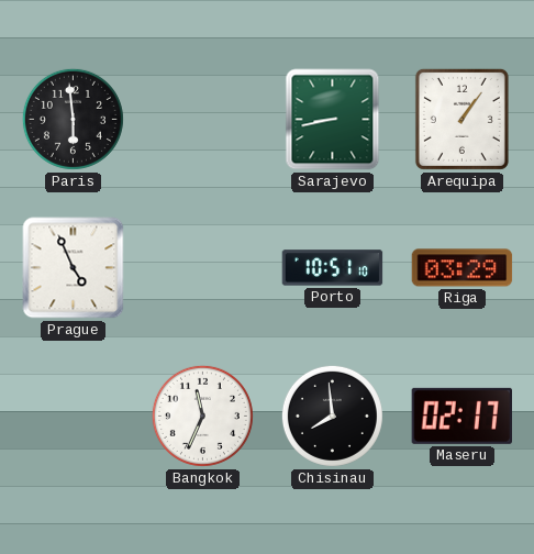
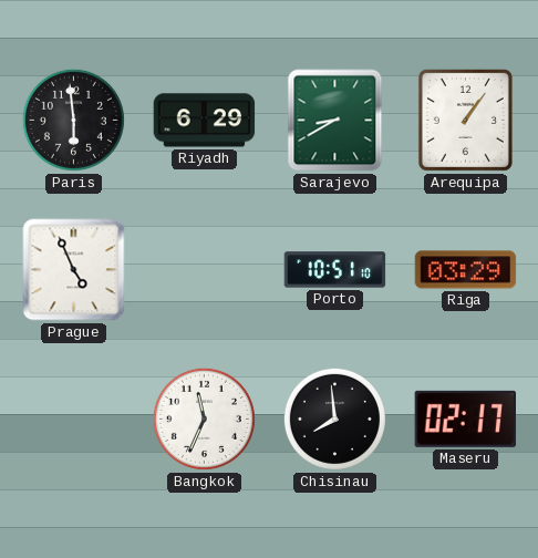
Riyadh: none -> 6:29
Sarajevo: 8:43 -> 8:40
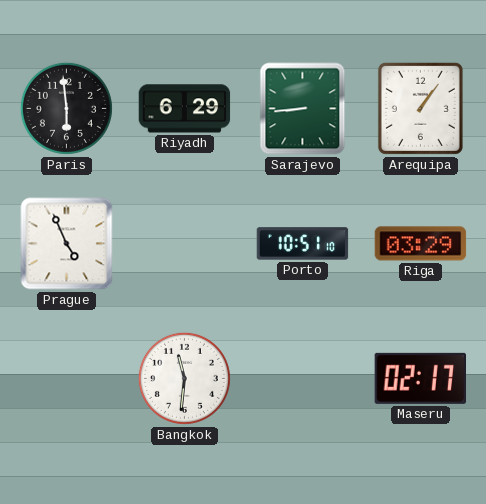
Sarajevo: 8:40 -> 8:44
Bangkok: 11:34 -> 11:31
Chisinau: 7:59 -> none
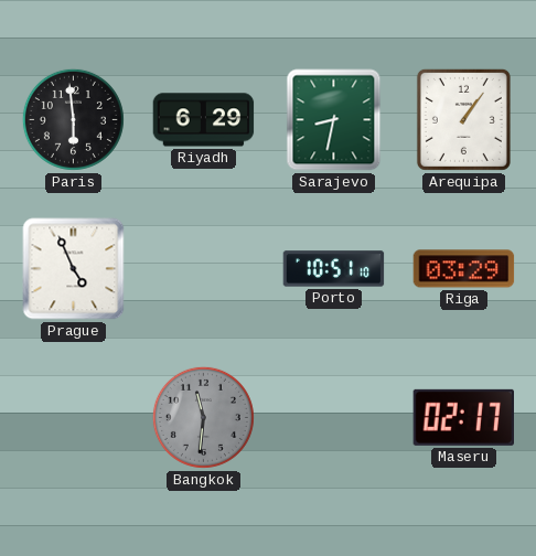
Sarajevo: 8:44 -> 8:32
Bangkok dial: white -> grey
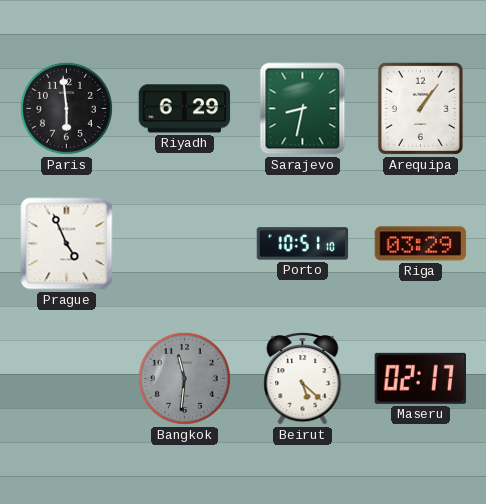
Beirut: none -> 5:22
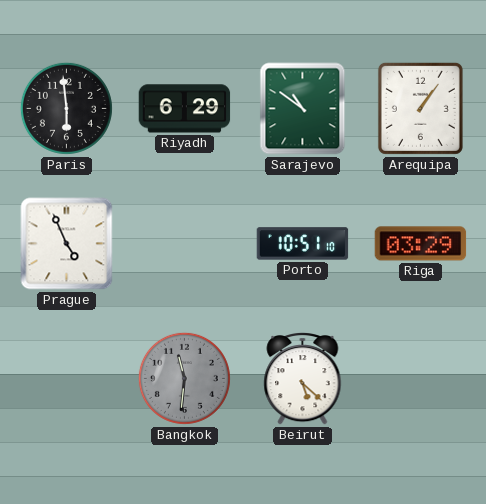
Sarajevo: 8:32 -> 10:51
Maseru: 02:17 -> none
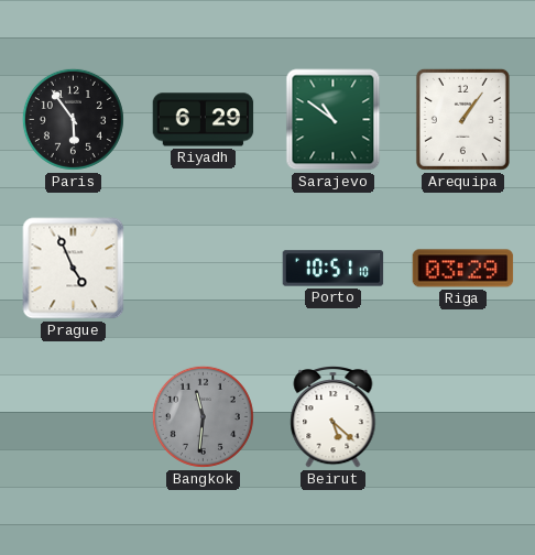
Paris: 5:59 -> 5:54
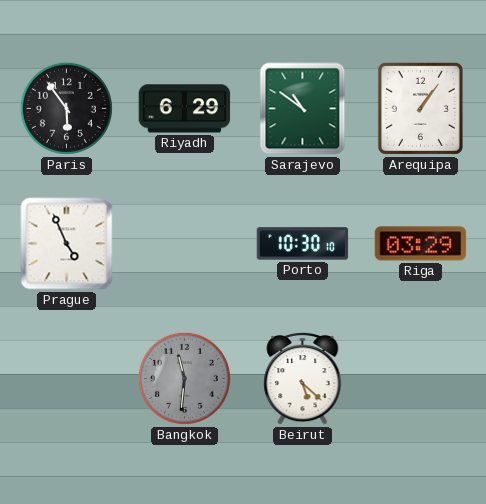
Porto: 10:51 -> 10:30
